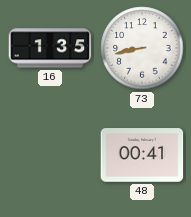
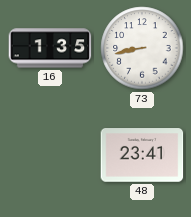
48: 00:41 -> 23:41
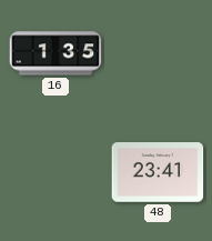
73: 8:43 -> none
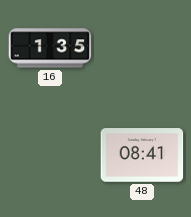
48: 23:41 -> 08:41
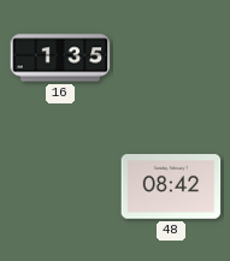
48: 08:41 -> 08:42
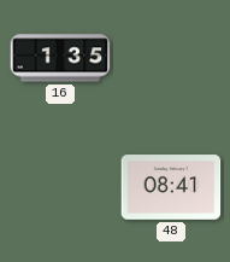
48: 08:42 -> 08:41
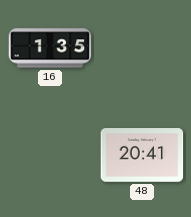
48: 08:41 -> 20:41
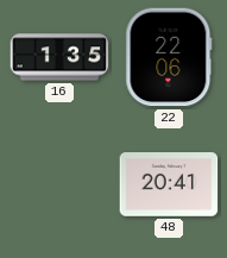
22: none -> 22:06
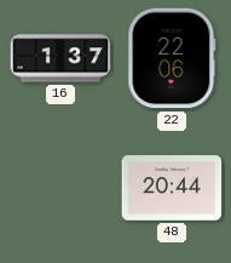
16: 1:35 -> 1:37
48: 20:41 -> 20:44
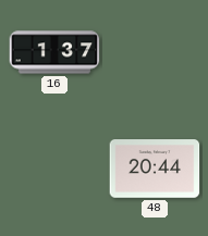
22: 22:06 -> none
